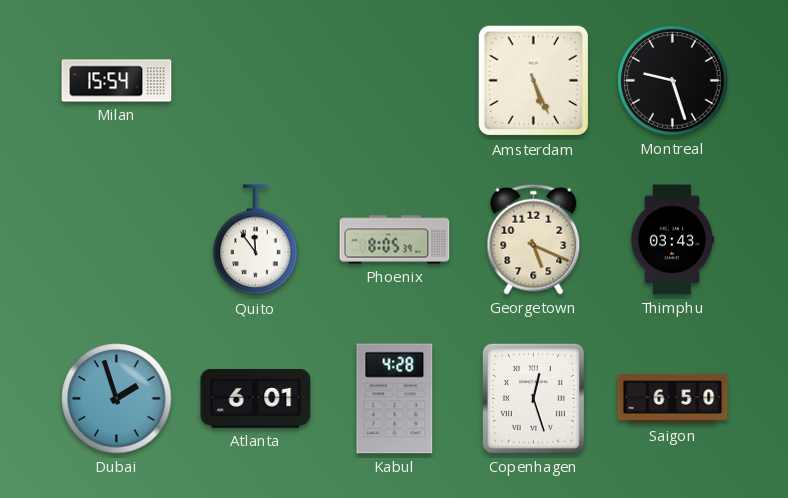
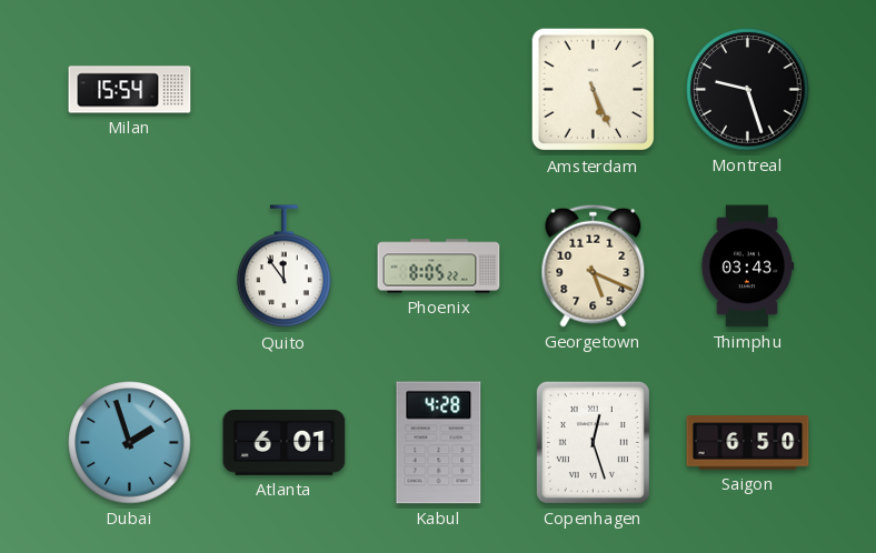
Phoenix: 8:05:39 -> 8:05:22
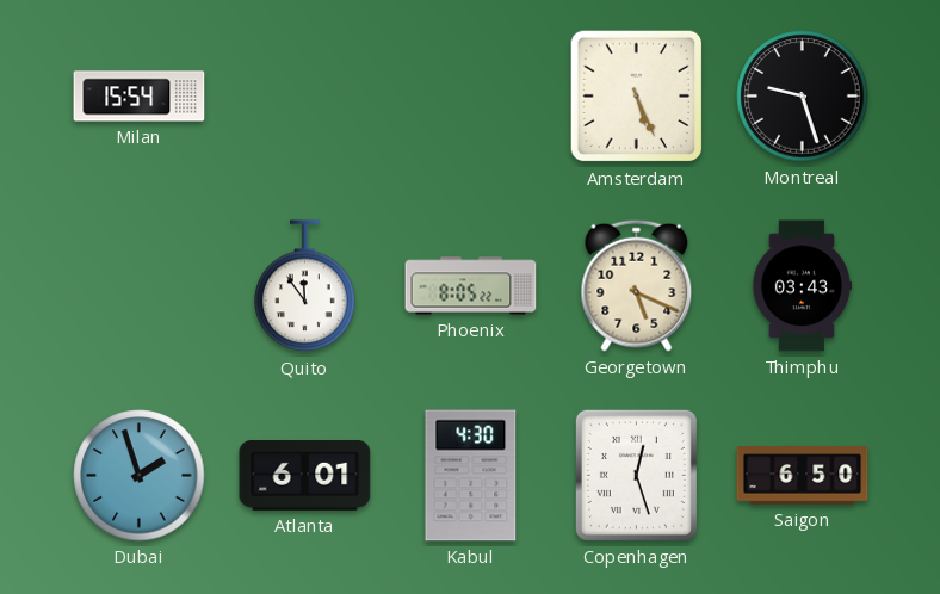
Kabul: 4:28 -> 4:30
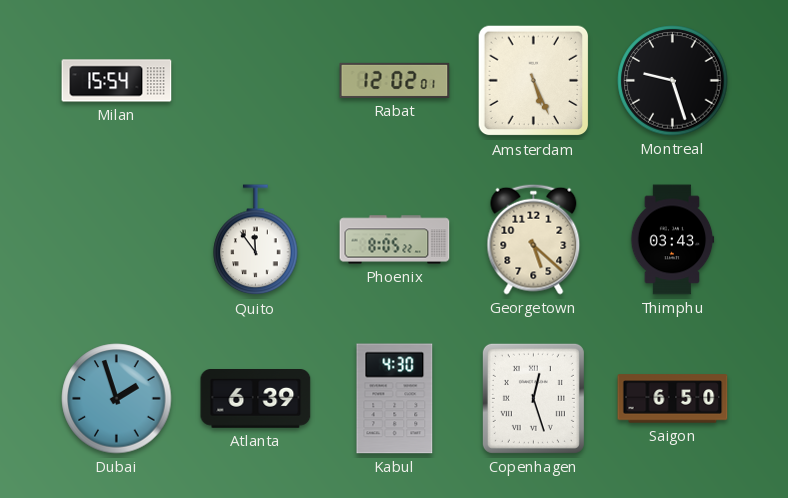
Rabat: none -> 12:02
Georgetown: 5:19 -> 5:22
Atlanta: 6:01 -> 6:39
